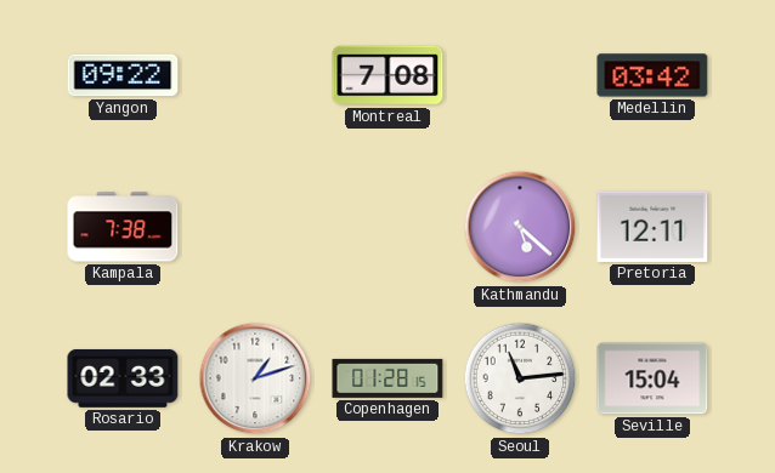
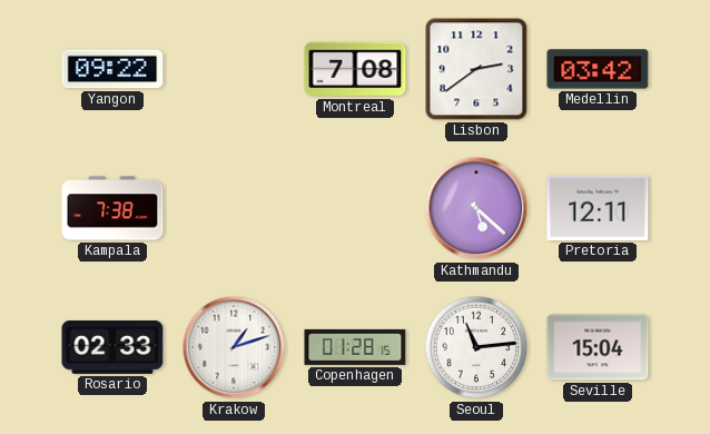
Lisbon: none -> 2:39
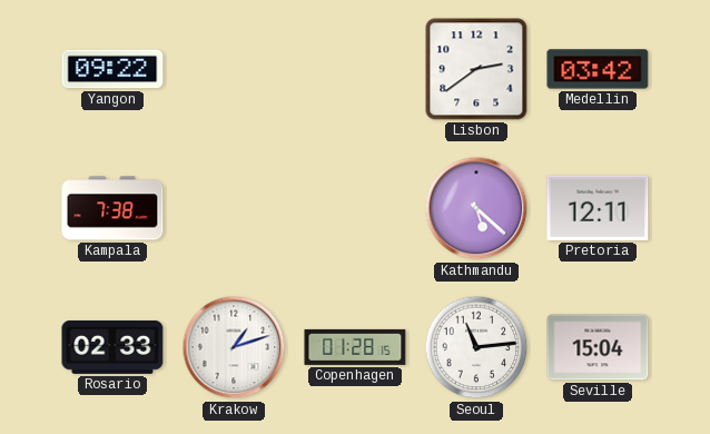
Montreal: 7:08 -> none
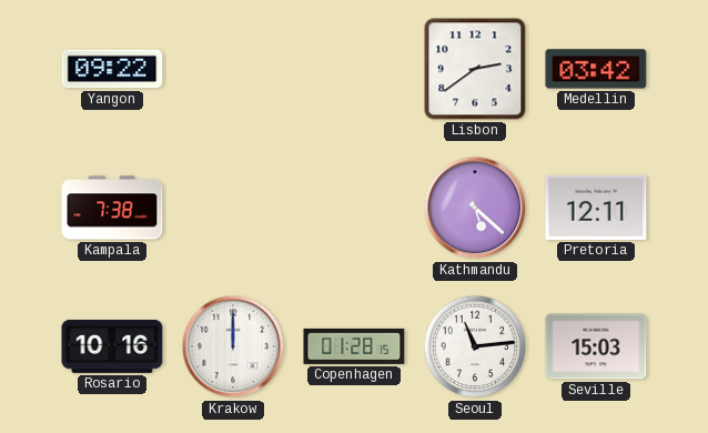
Rosario: 02:33 -> 10:16
Krakow: 1:12 -> 12:00
Seville: 15:04 -> 15:03
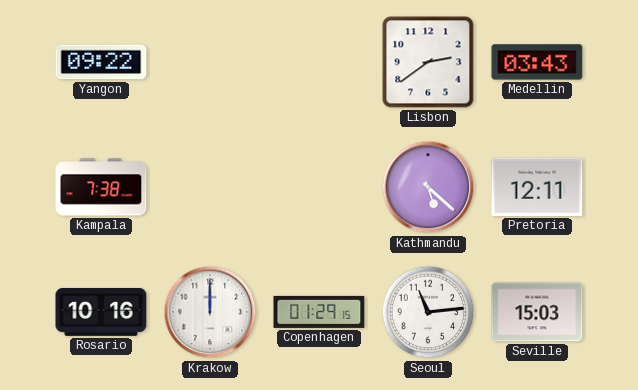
Medellin: 03:42 -> 03:43
Copenhagen: 01:28 -> 01:29
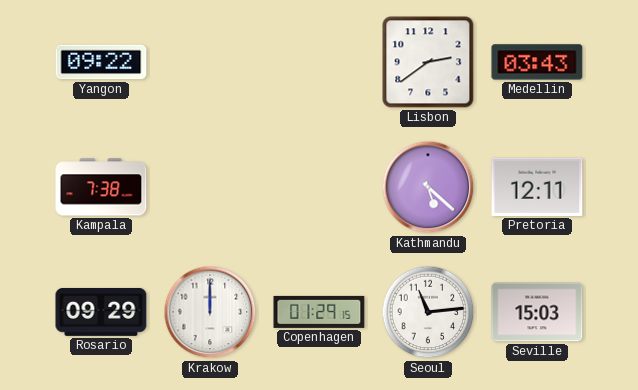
Rosario: 10:16 -> 09:29
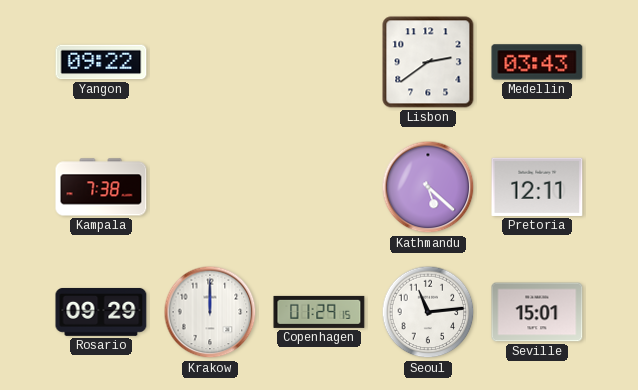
Seville: 15:03 -> 15:01
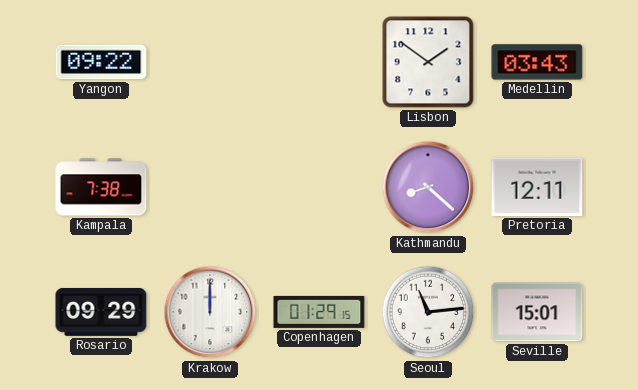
Lisbon: 2:39 -> 1:51
Kathmandu: 5:22 -> 8:22
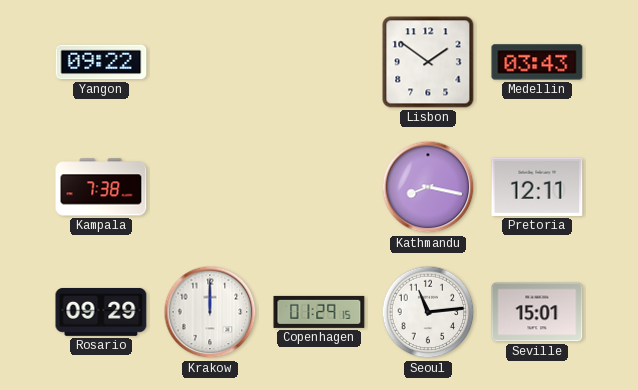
Kathmandu: 8:22 -> 8:17
